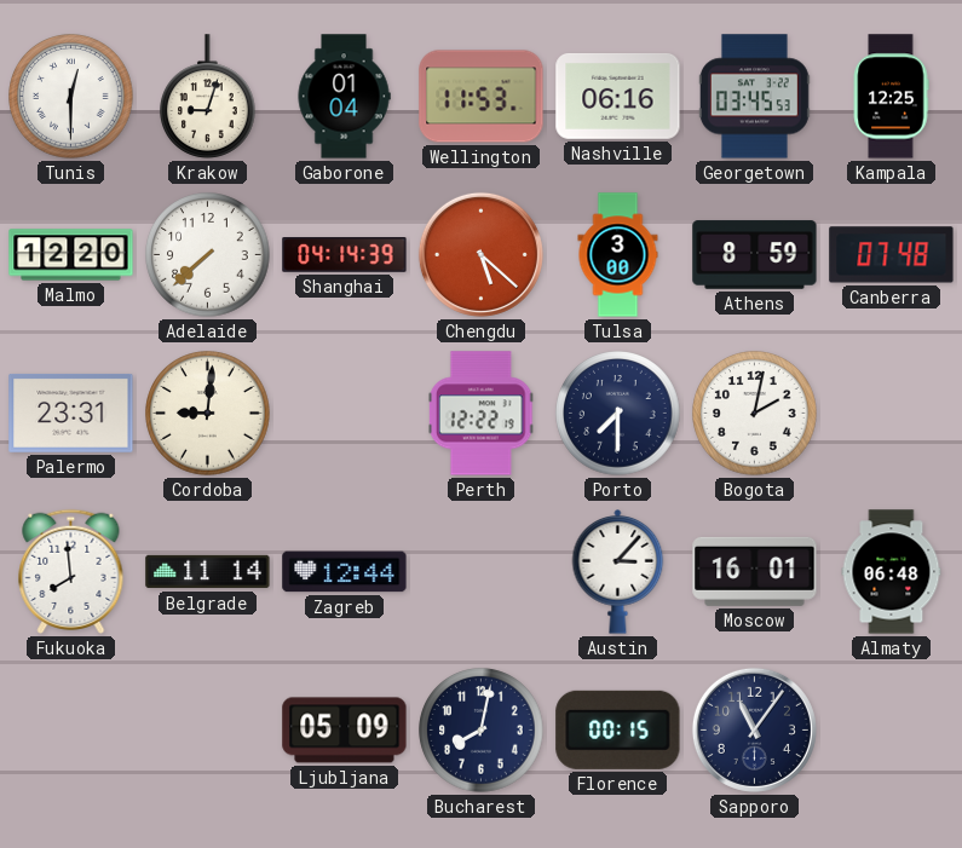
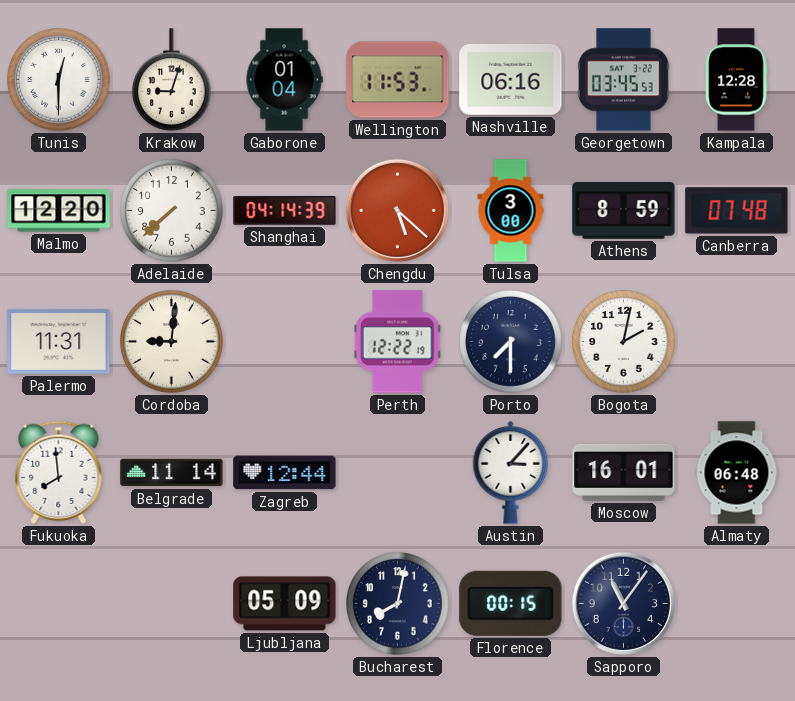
Kampala: 12:25 -> 12:28
Palermo: 23:31 -> 11:31
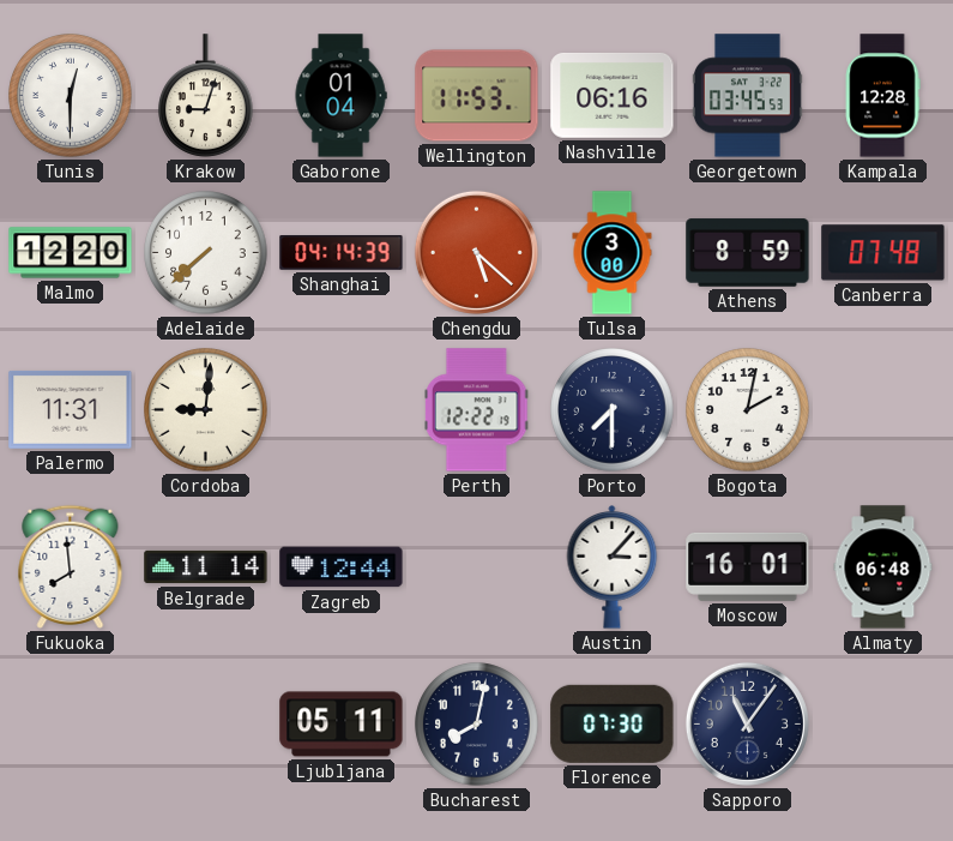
Ljubljana: 05:09 -> 05:11
Florence: 00:15 -> 07:30
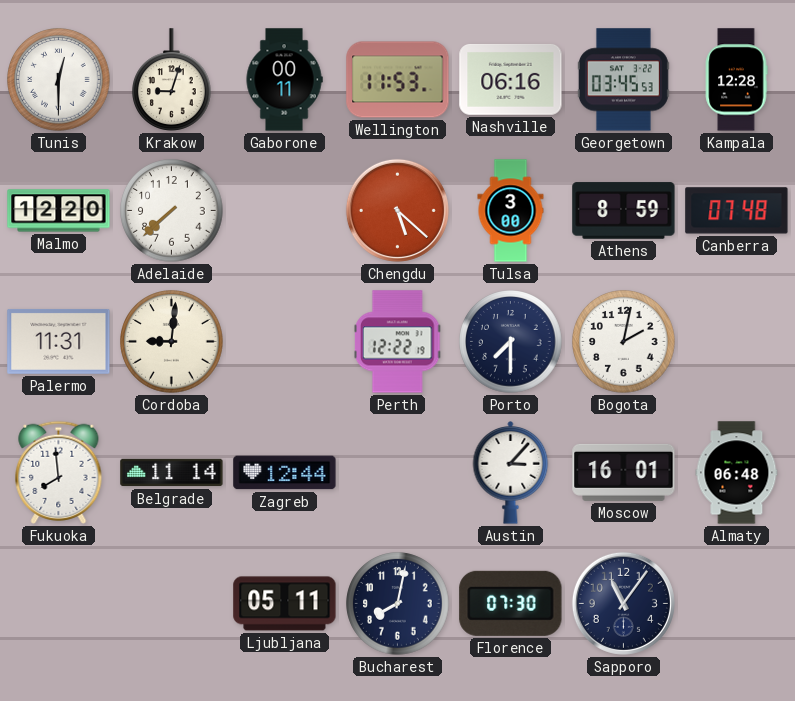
Gaborone: 01:04 -> 00:11
Shanghai: 04:14 -> none
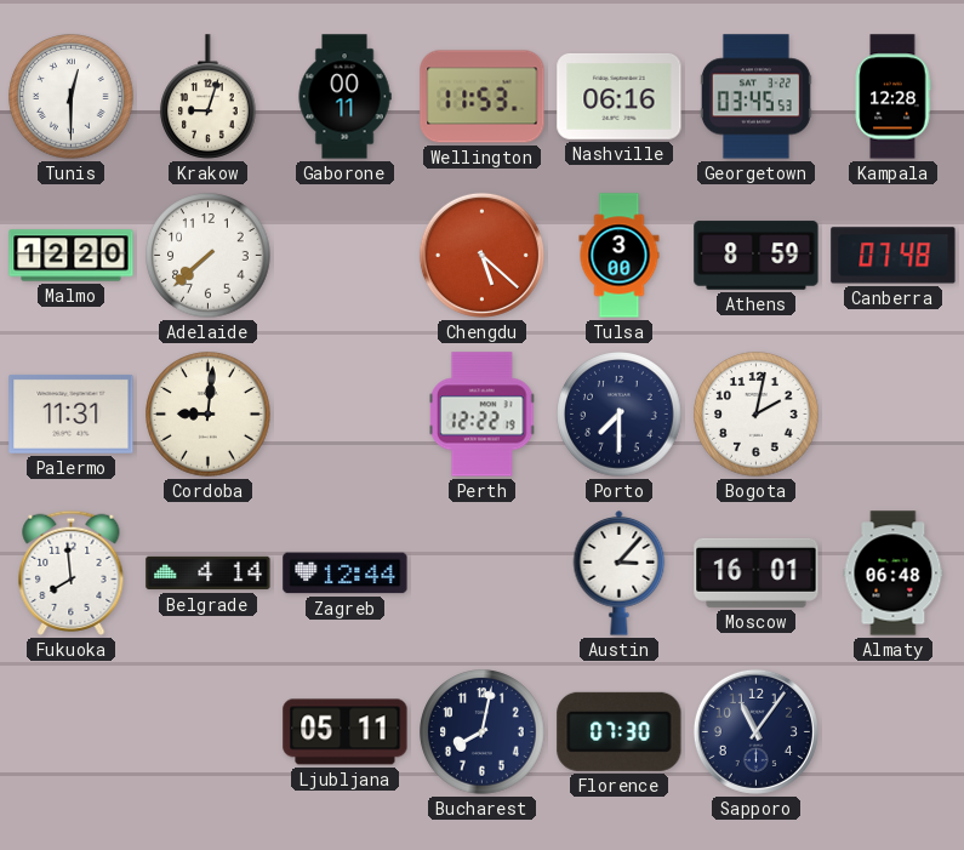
Belgrade: 11:14 -> 4:14
